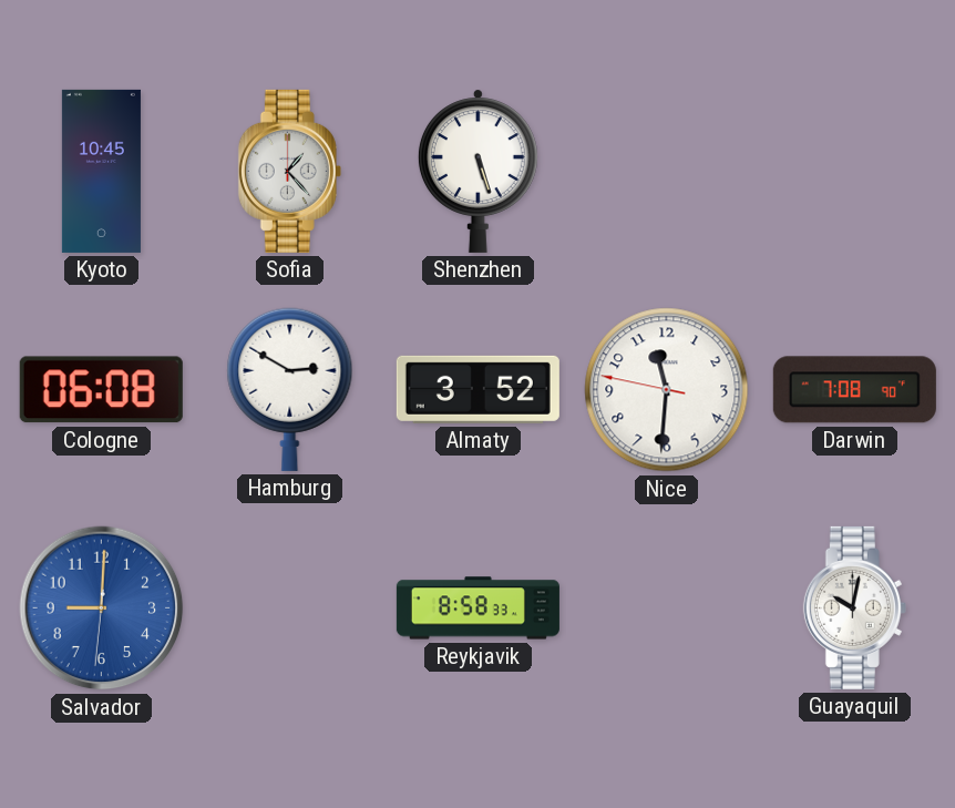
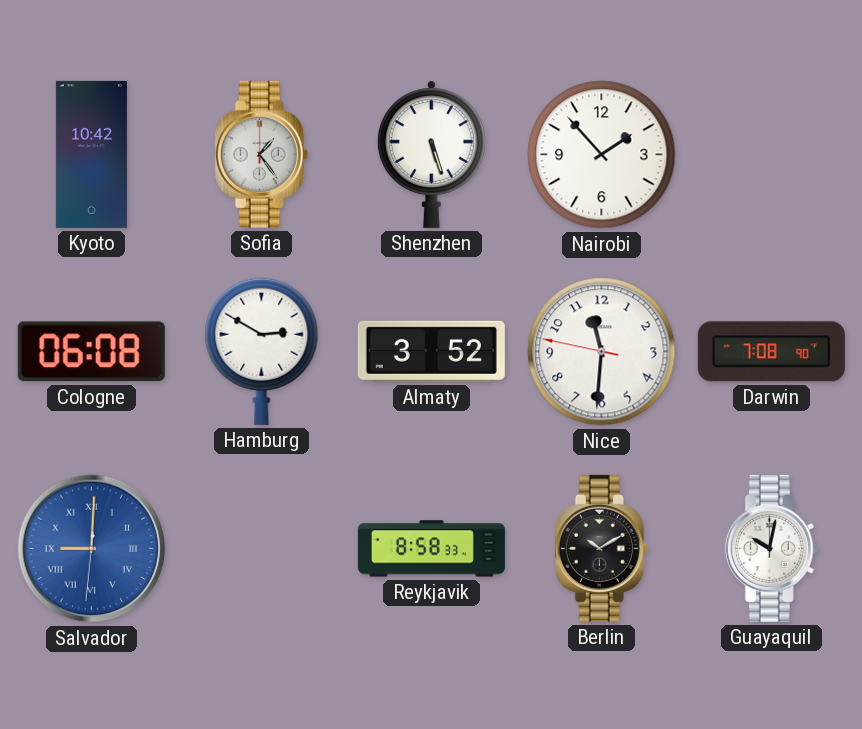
Kyoto: 10:45 -> 10:42
Sofia: 1:23 -> 1:24
Nairobi: none -> 1:53
Salvador numerals: Arabic -> Roman
Berlin: none -> 10:10
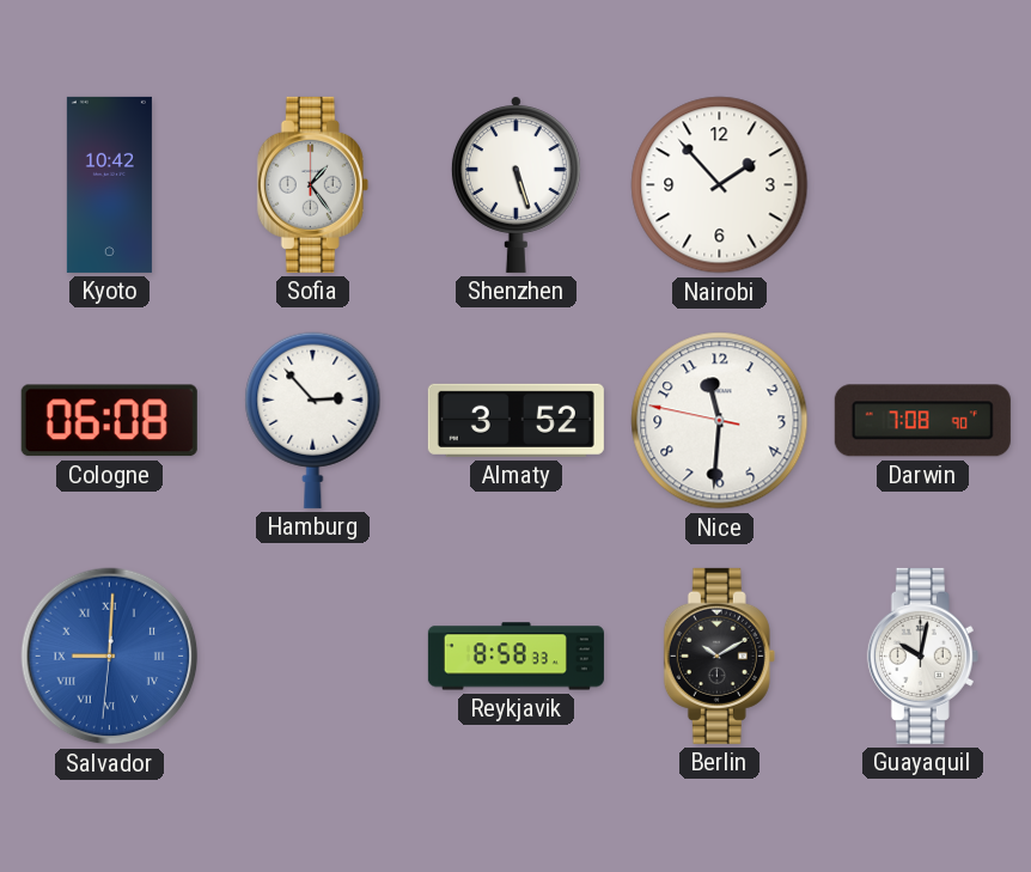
Hamburg: 2:50 -> 2:53
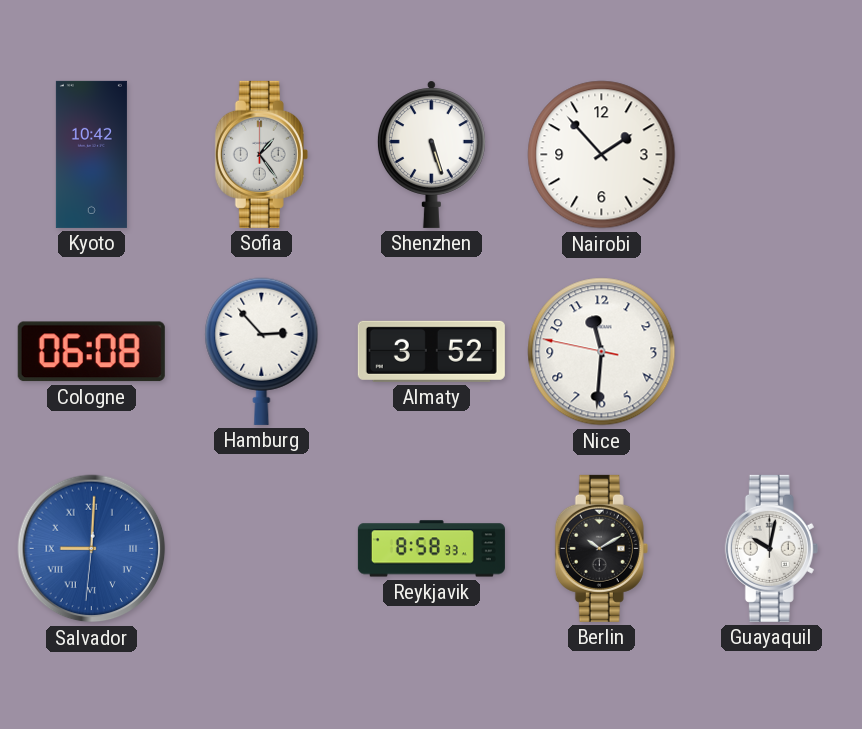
Darwin: 7:08 -> none
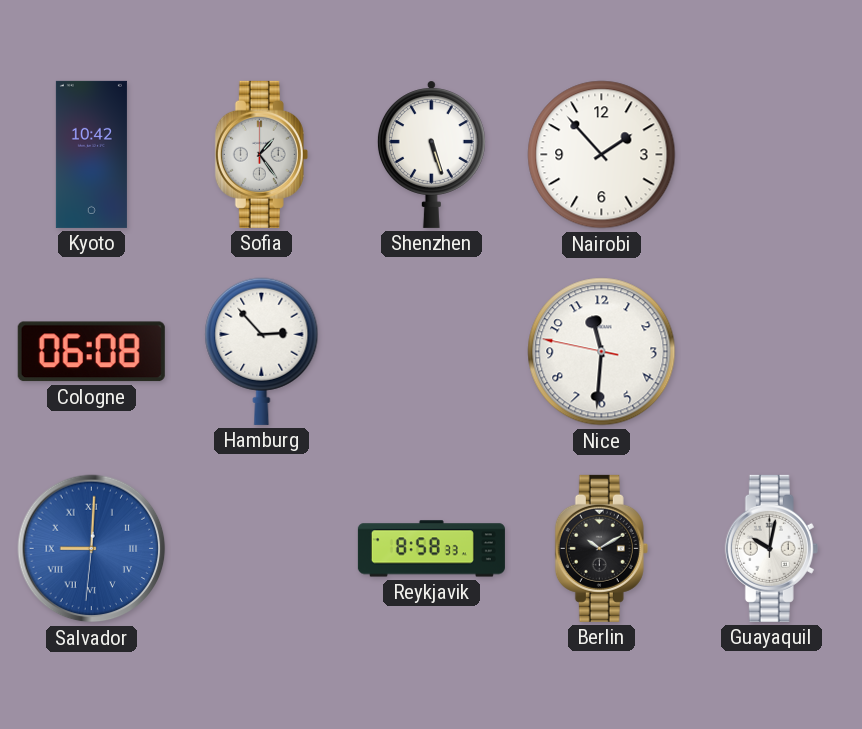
Almaty: 3:52 -> none
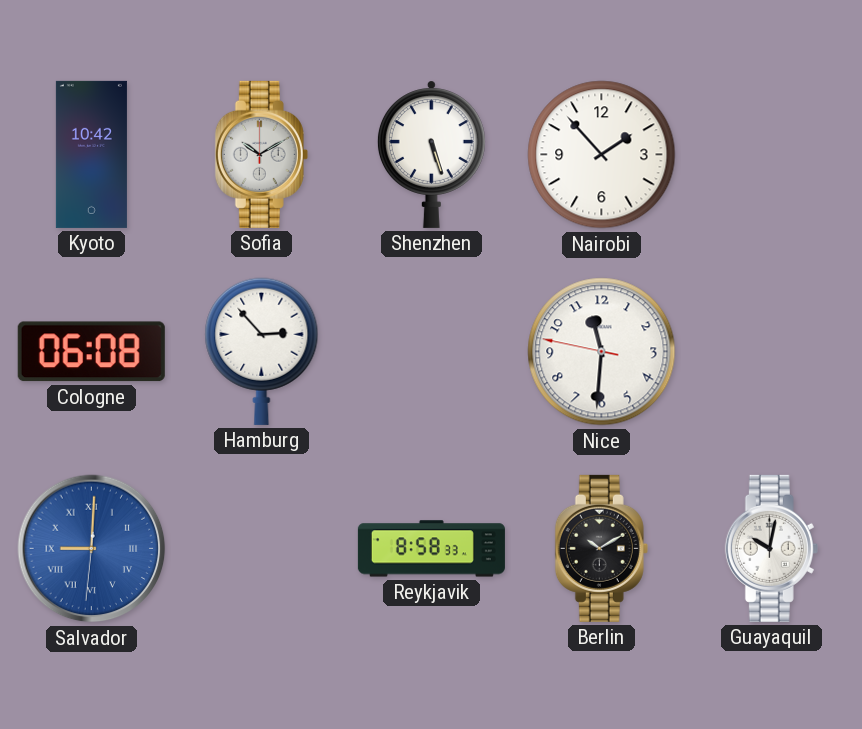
Sofia: 1:24 -> 10:10
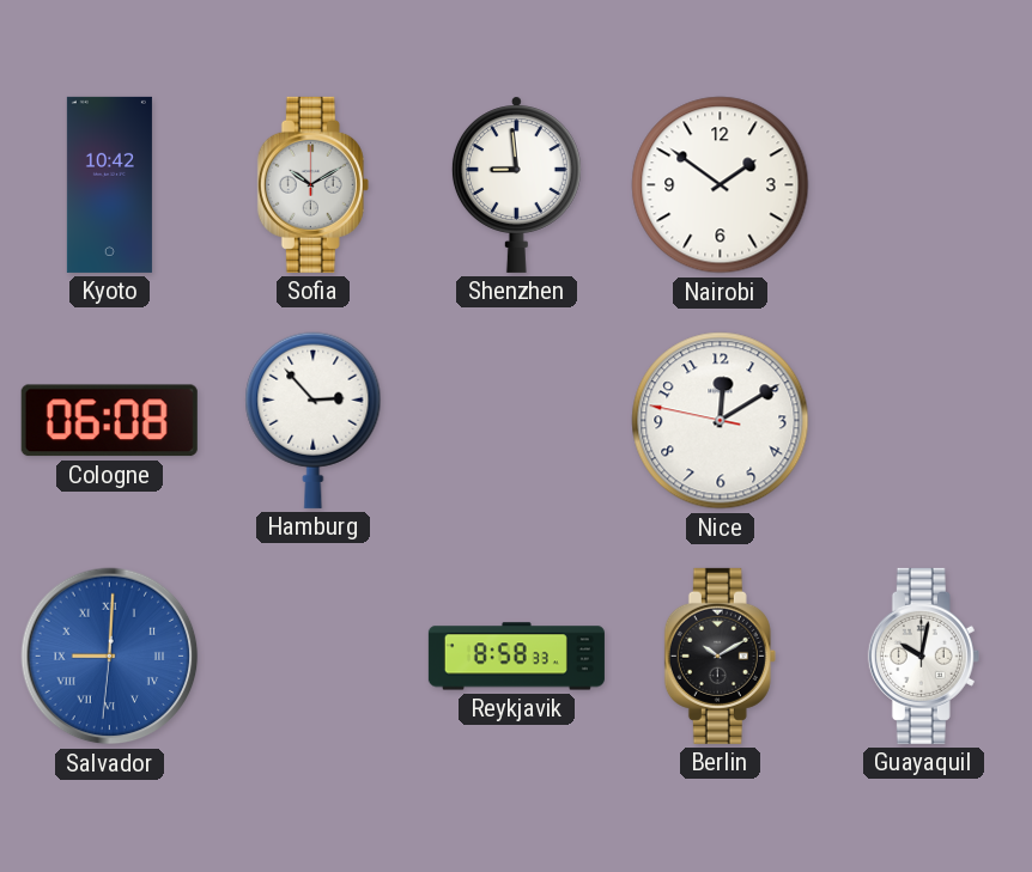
Shenzhen: 5:27 -> 8:59
Nairobi: 1:53 -> 1:51
Nice: 11:30 -> 12:09
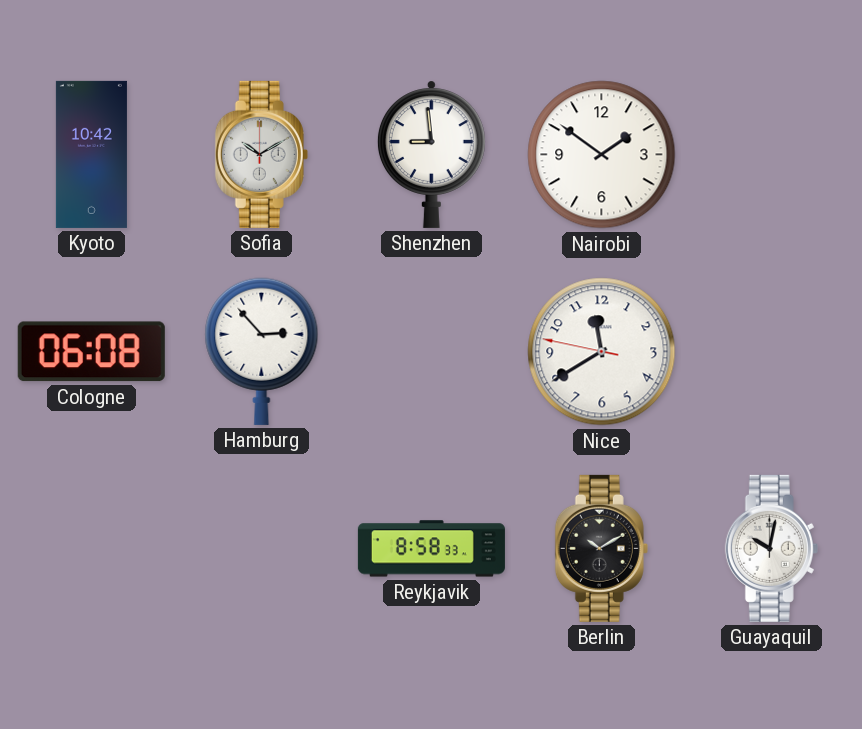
Nice: 12:09 -> 11:39
Salvador: 9:00 -> none
